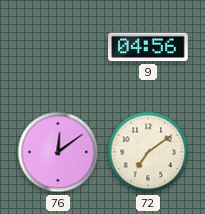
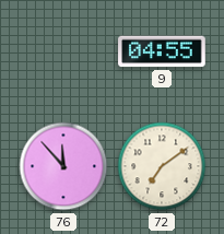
9: 04:56 -> 04:55
76: 12:09 -> 11:53
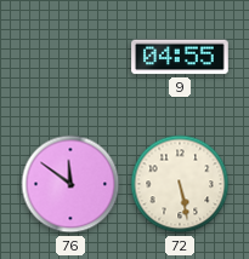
76: 11:53 -> 11:51
72: 7:09 -> 5:28
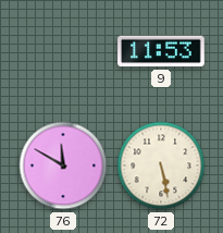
9: 04:55 -> 11:53
76: 11:51 -> 11:50
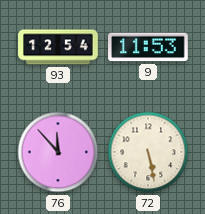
93: none -> 12:54
76: 11:50 -> 11:53
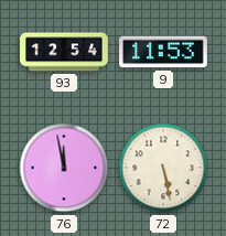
76: 11:53 -> 11:58
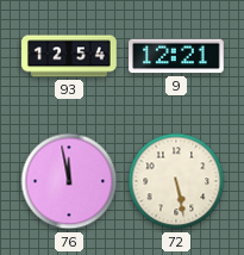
9: 11:53 -> 12:21
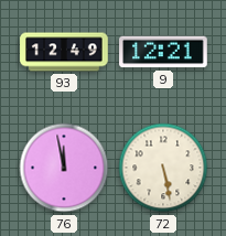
93: 12:54 -> 12:49
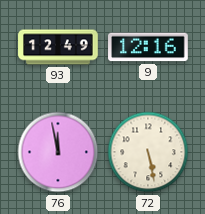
9: 12:21 -> 12:16
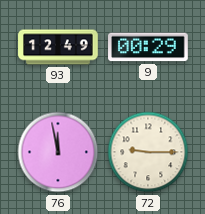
9: 12:16 -> 00:29
72: 5:28 -> 9:15
